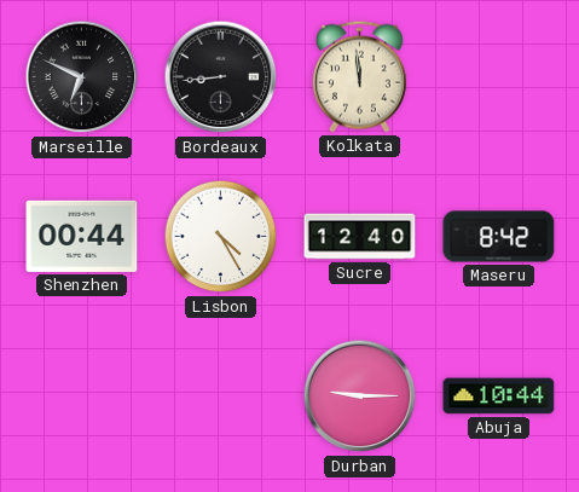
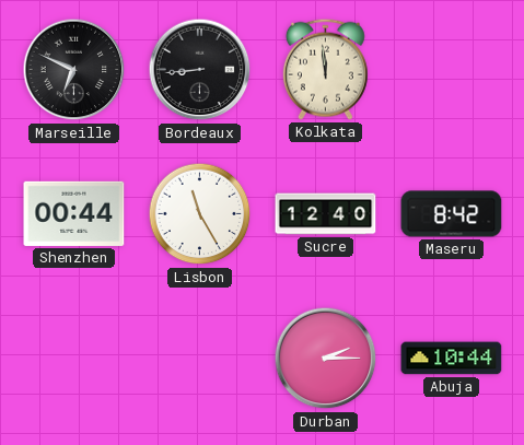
Lisbon: 4:25 -> 11:25
Durban: 9:15 -> 2:15
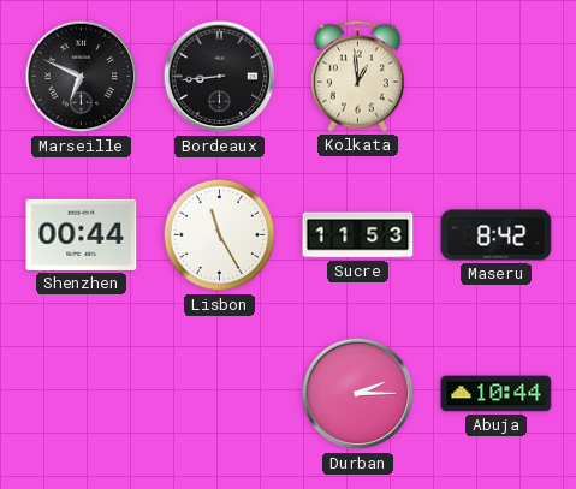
Kolkata: 11:59 -> 12:59
Sucre: 12:40 -> 11:53
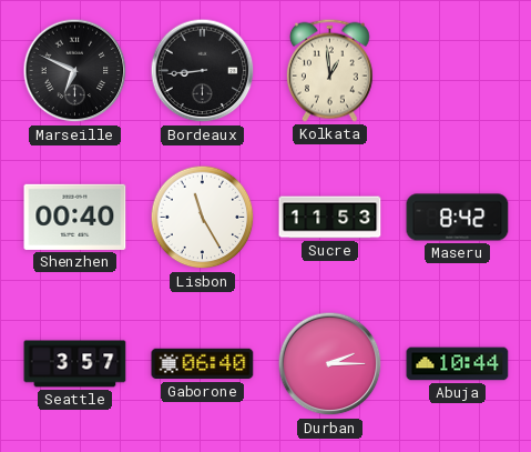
Shenzhen: 00:44 -> 00:40
Seattle: none -> 3:57
Gaborone: none -> 06:40
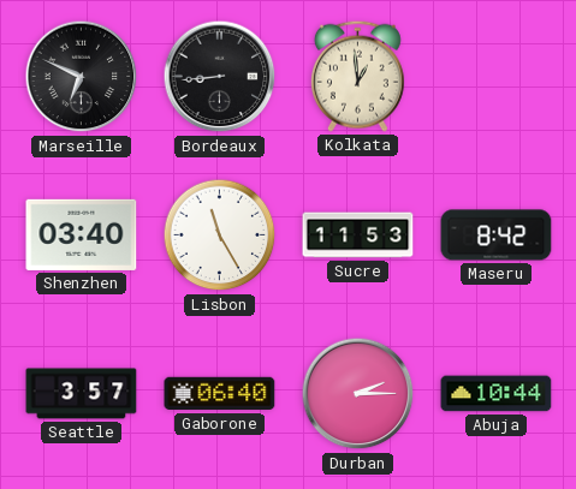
Shenzhen: 00:40 -> 03:40
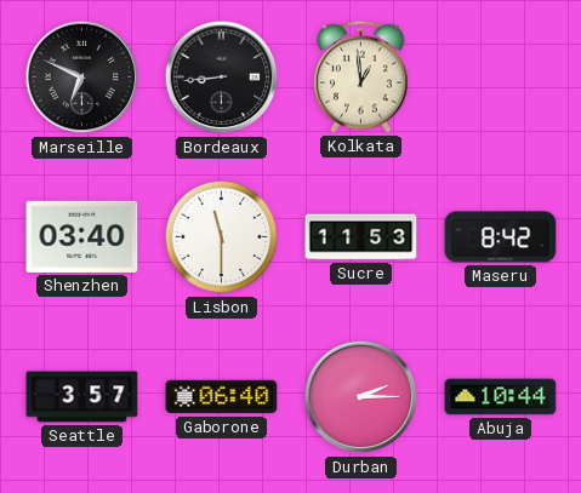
Lisbon: 11:25 -> 11:30
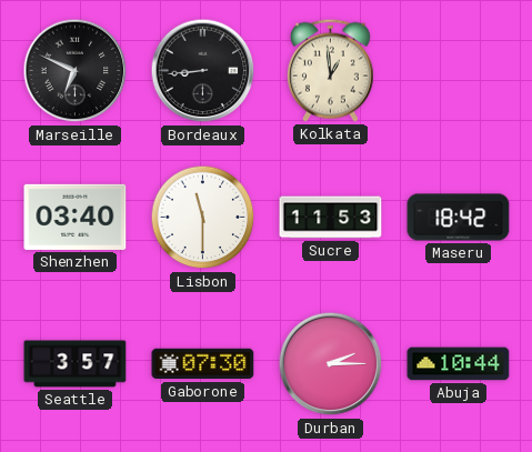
Maseru: 8:42 -> 18:42
Gaborone: 06:40 -> 07:30
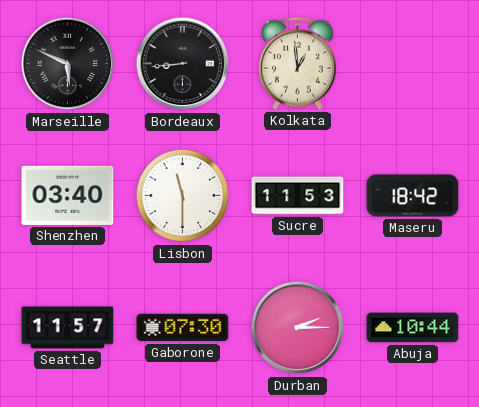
Marseille: 6:49 -> 5:49
Seattle: 3:57 -> 11:57
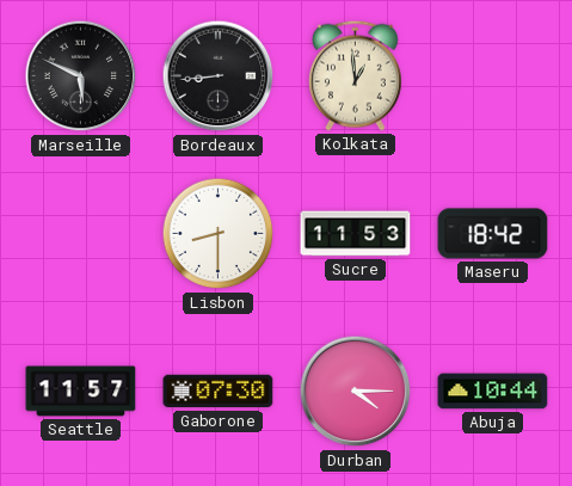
Shenzhen: 03:40 -> none
Lisbon: 11:30 -> 8:30
Durban: 2:15 -> 4:15
